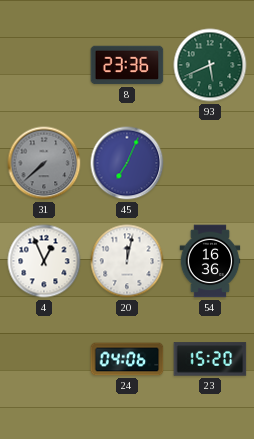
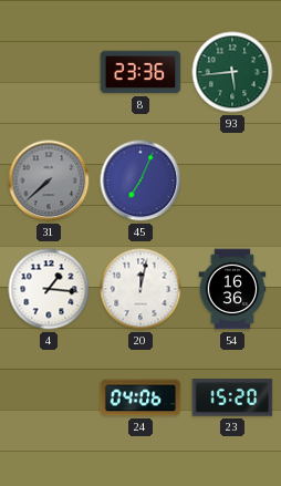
93: 5:41 -> 5:44
4: 12:56 -> 1:16
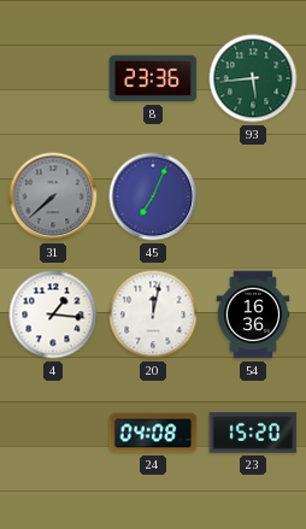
24: 04:06 -> 04:08
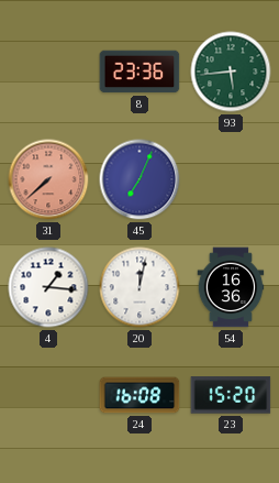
31 dial: grey -> salmon
24: 04:08 -> 16:08
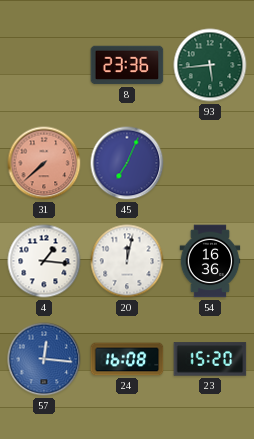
57: none -> 12:16
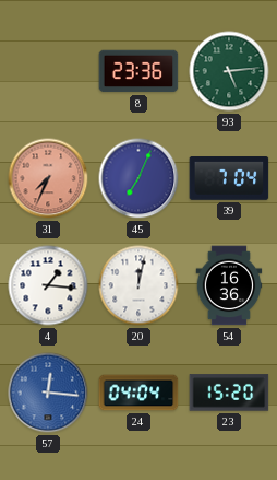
93: 5:44 -> 5:14
31: 7:38 -> 7:34
39: none -> 7:04
24: 16:08 -> 04:04
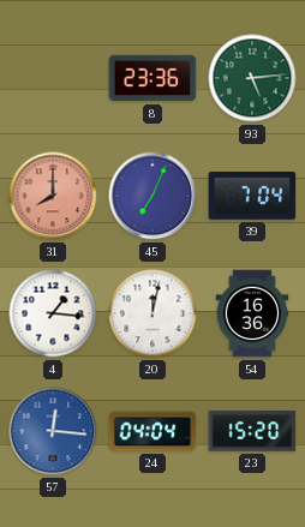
31: 7:34 -> 8:00
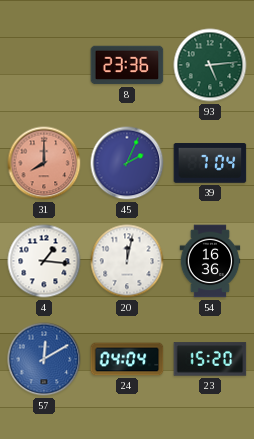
45: 7:04 -> 2:04
57: 12:16 -> 12:10
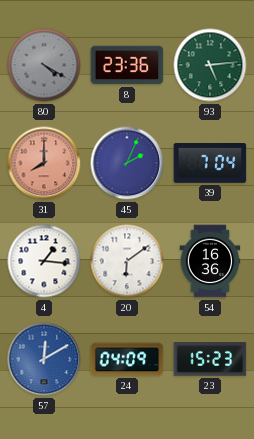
80: none -> 4:20
20: 12:02 -> 6:09
24: 04:04 -> 04:09
23: 15:20 -> 15:23
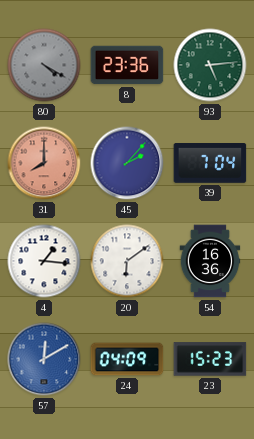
45: 2:04 -> 2:07
